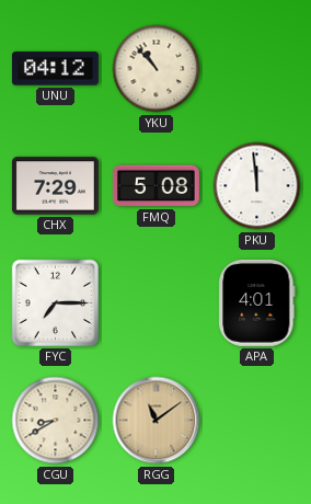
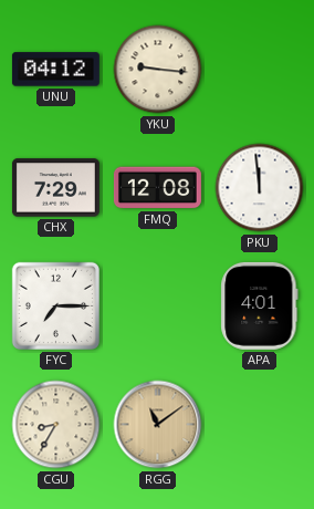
YKU: 10:53 -> 9:16
FMQ: 5:08 -> 12:08
CGU: 8:40 -> 8:35
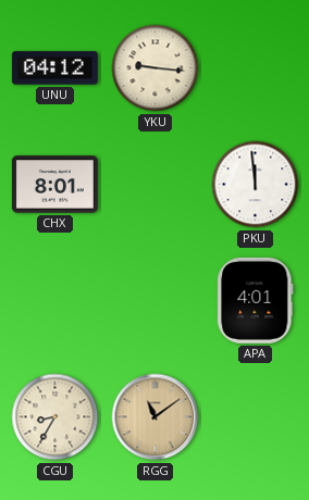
CHX: 7:29 -> 8:01
FMQ: 12:08 -> none
FYC: 7:15 -> none
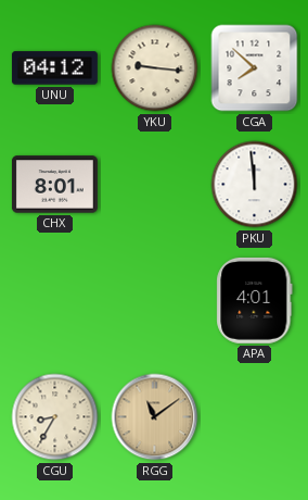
CGA: none -> 7:52
